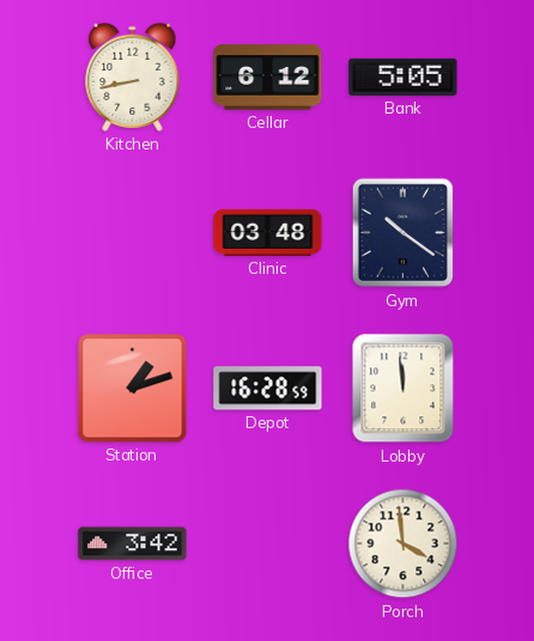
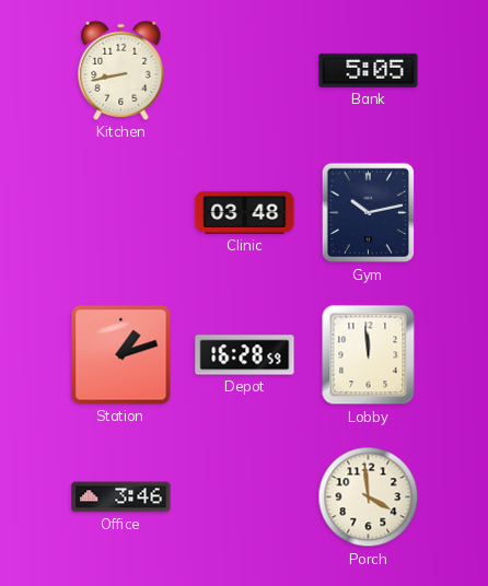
Cellar: 6:12 -> none
Gym: 10:21 -> 10:13
Office: 3:42 -> 3:46
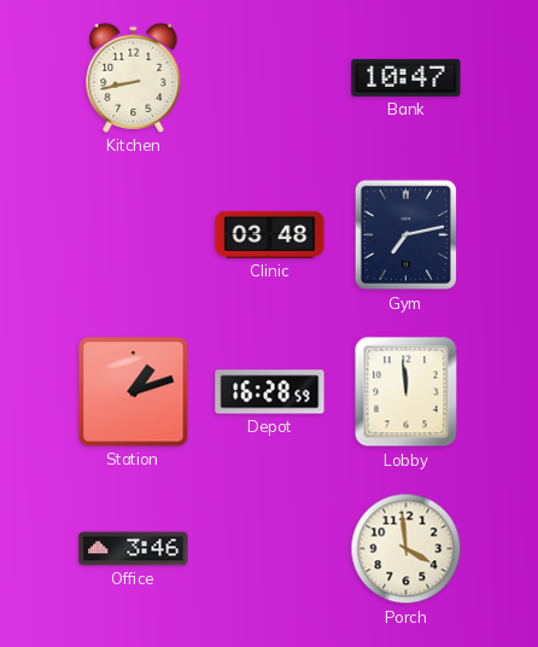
Bank: 5:05 -> 10:47
Gym: 10:13 -> 7:13
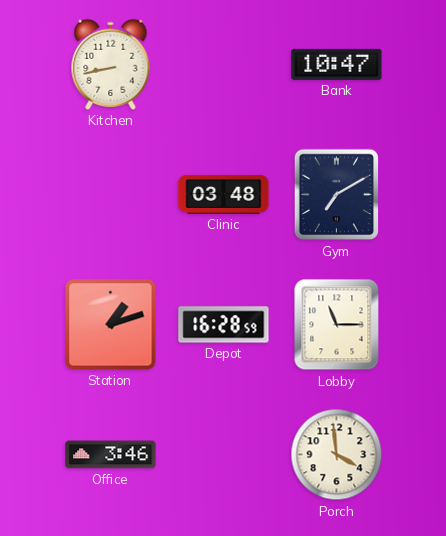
Gym: 7:13 -> 7:10
Lobby: 11:59 -> 11:15
